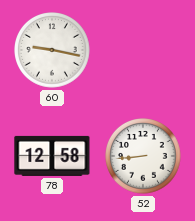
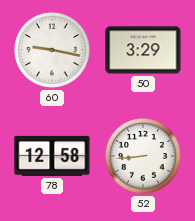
50: none -> 3:29
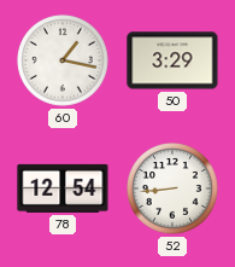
60: 9:17 -> 1:17
78: 12:58 -> 12:54
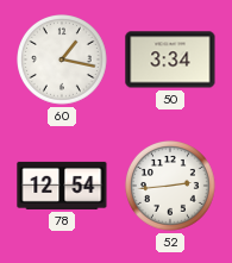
50: 3:29 -> 3:34
52: 8:44 -> 2:44
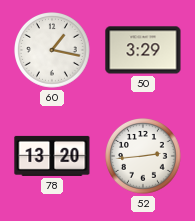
50: 3:34 -> 3:29
78: 12:54 -> 13:20
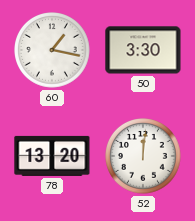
50: 3:29 -> 3:30
52: 2:44 -> 12:01
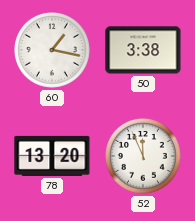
50: 3:30 -> 3:38
52: 12:01 -> 11:56
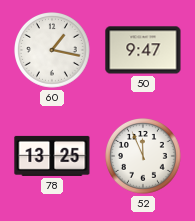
50: 3:38 -> 9:47
78: 13:20 -> 13:25
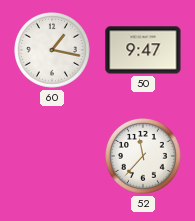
78: 13:25 -> none
52: 11:56 -> 11:37
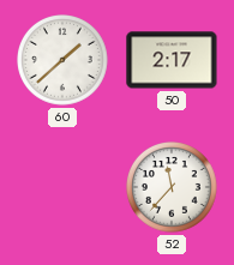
60: 1:17 -> 1:38
50: 9:47 -> 2:17
